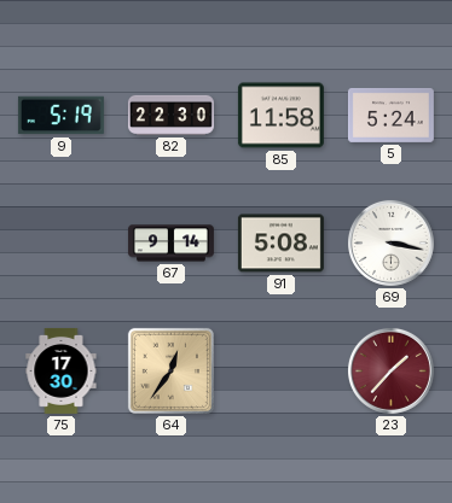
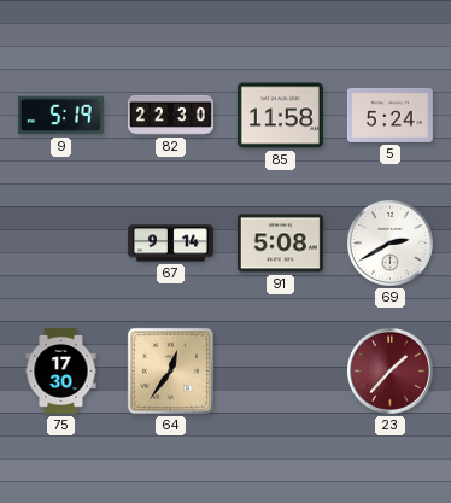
69: 3:17 -> 2:40
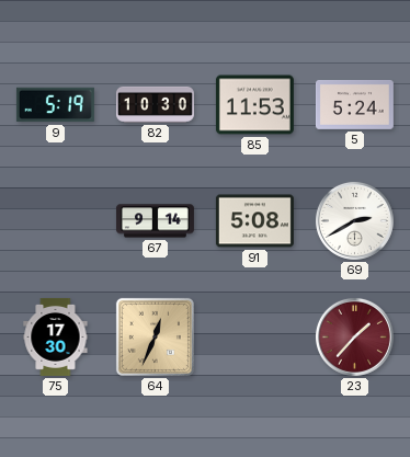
82: 22:30 -> 10:30
85: 11:58 -> 11:53
64: 12:36 -> 12:34
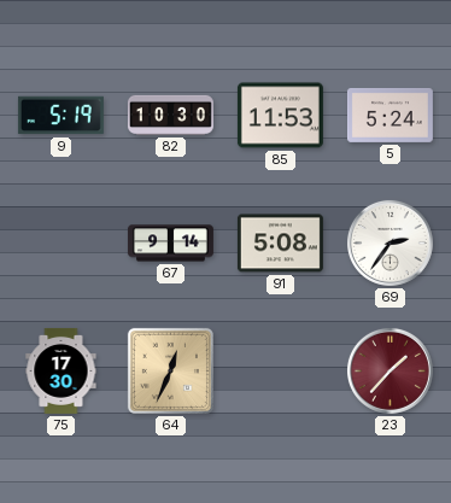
69: 2:40 -> 2:36
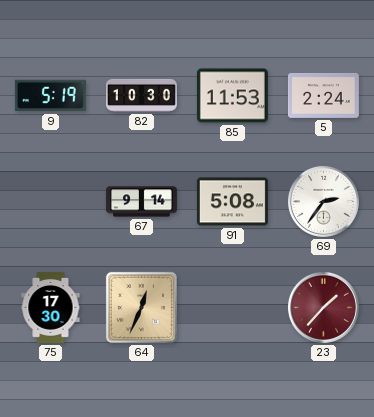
5: 5:24 -> 2:24
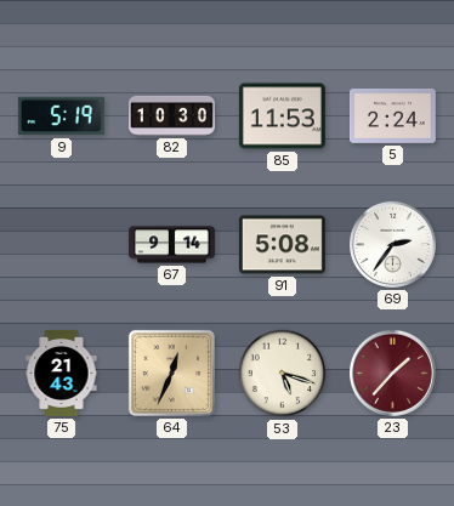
75: 17:30 -> 21:43
53: none -> 5:18
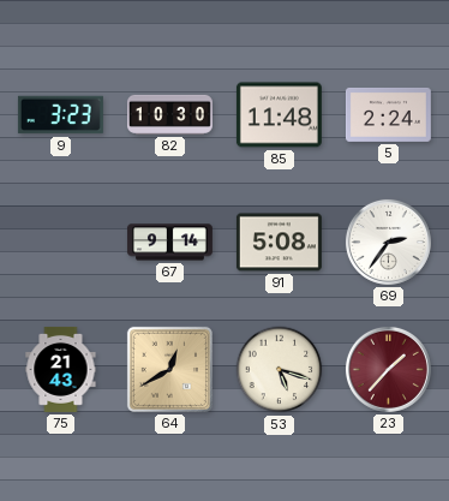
9: 5:19 -> 3:23
85: 11:53 -> 11:48
64: 12:34 -> 12:40
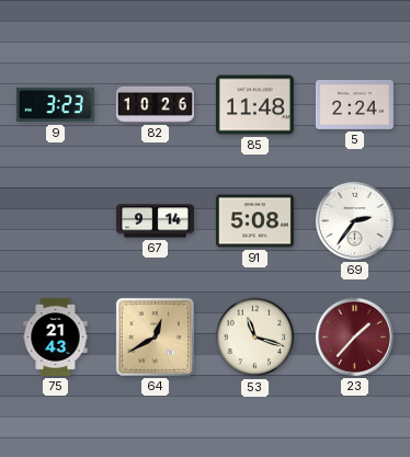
82: 10:30 -> 10:26
53: 5:18 -> 11:18
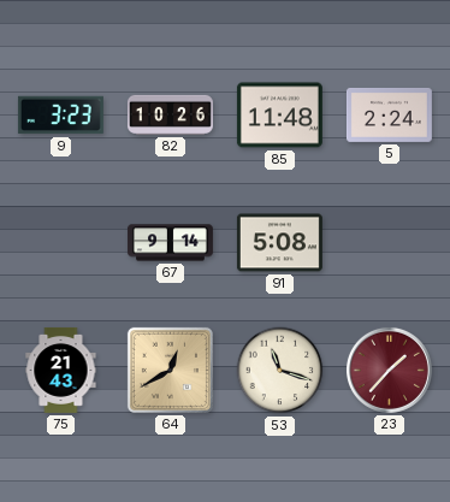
69: 2:36 -> none
